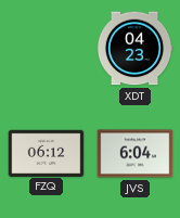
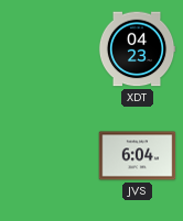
FZQ: 06:12 -> none
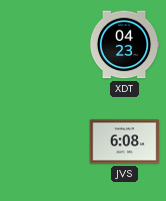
JVS: 6:04 -> 6:08
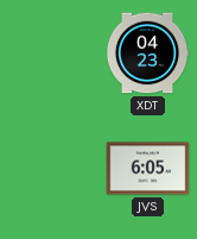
JVS: 6:08 -> 6:05
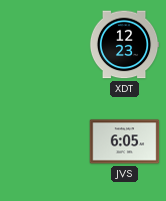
XDT: 04:23 -> 12:23
